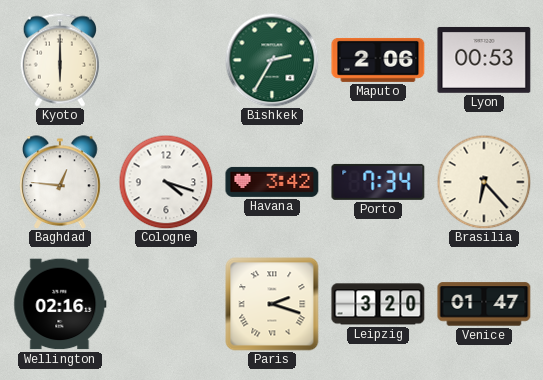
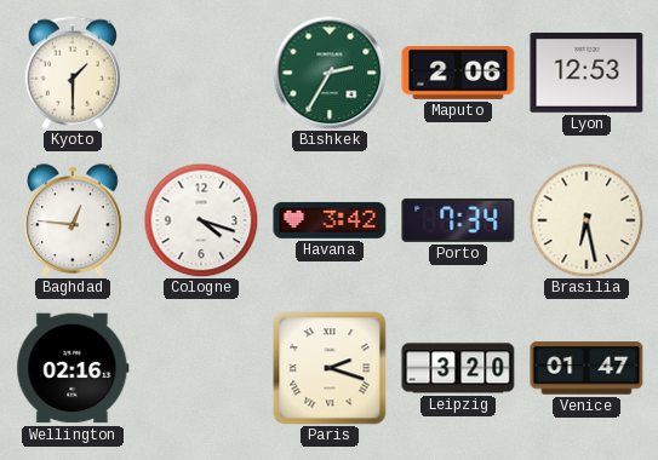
Kyoto: 6:00 -> 1:30
Lyon: 00:53 -> 12:53
Brasilia: 6:23 -> 6:28
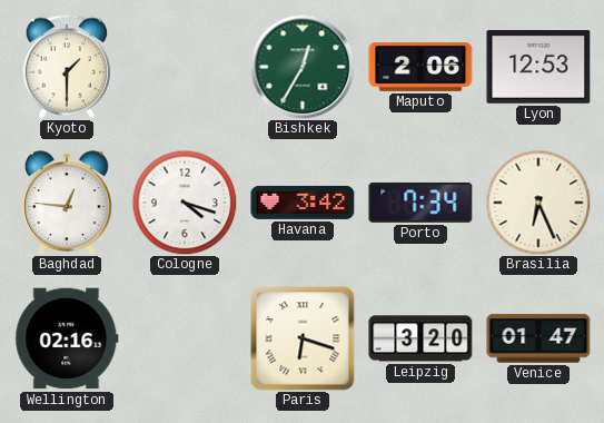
Bishkek: 2:35 -> 12:35
Brasilia: 6:28 -> 6:26
Paris: 2:18 -> 6:18
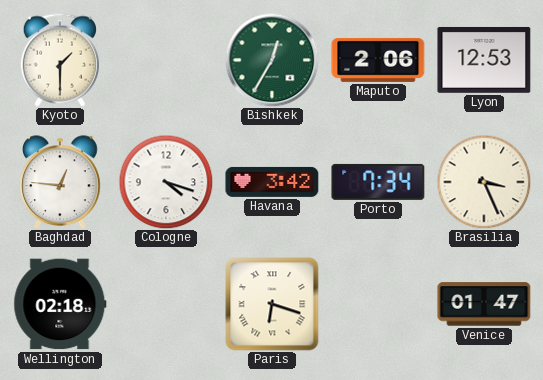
Brasilia: 6:26 -> 3:26
Wellington: 02:16 -> 02:18
Leipzig: 3:20 -> none
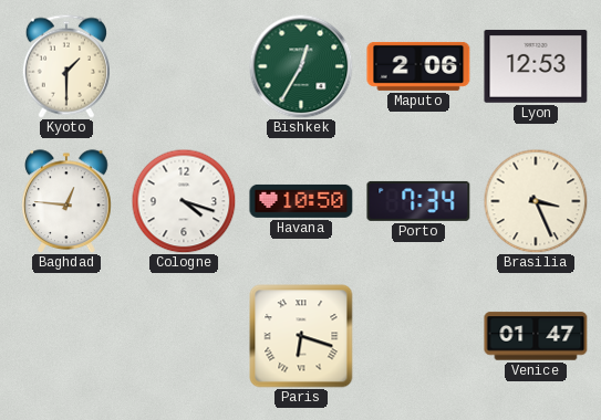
Havana: 3:42 -> 10:50
Wellington: 02:18 -> none
